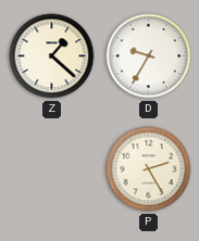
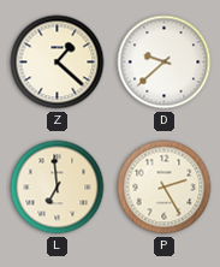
D: 9:35 -> 9:38
L: none -> 6:59
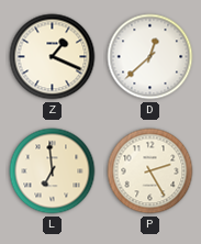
Z: 1:22 -> 1:19
D: 9:38 -> 12:38
